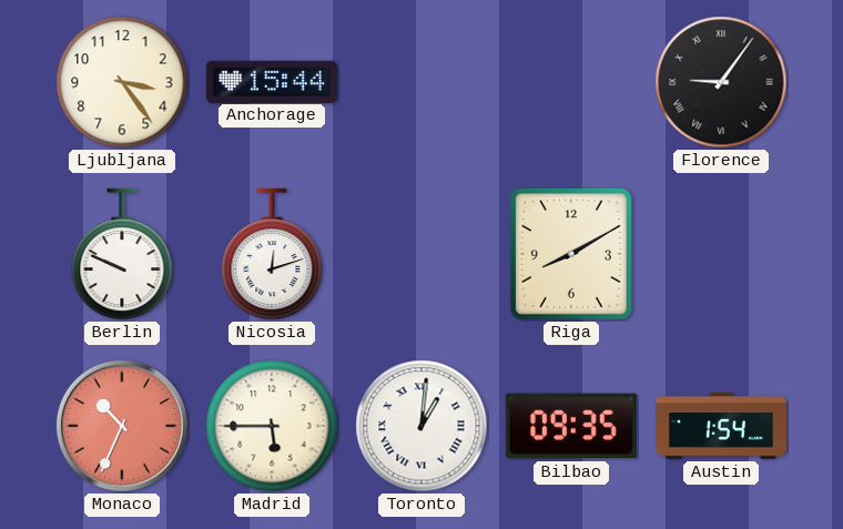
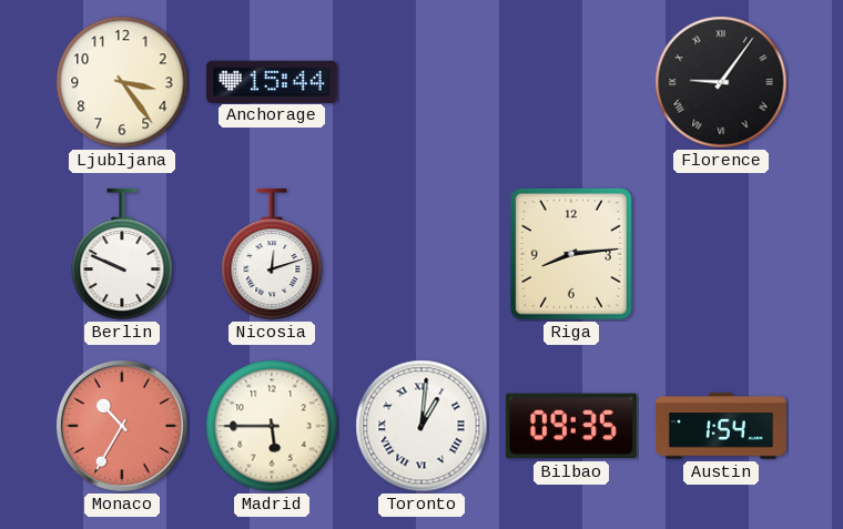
Riga: 8:10 -> 8:14
Monaco: 10:34 -> 10:35
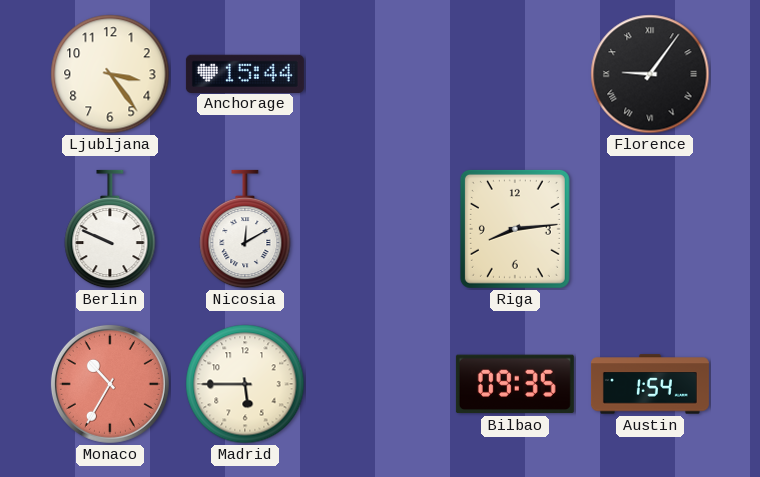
Nicosia: 12:12 -> 12:10
Toronto: 1:01 -> none
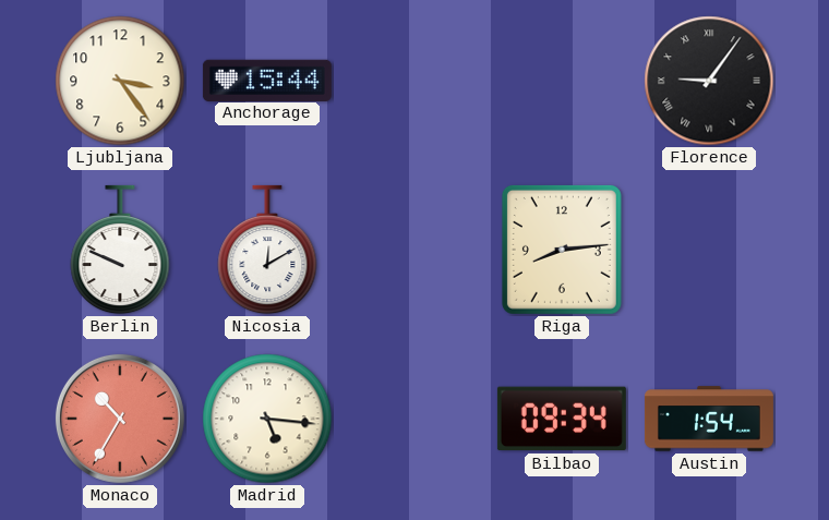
Madrid: 5:45 -> 5:16
Bilbao: 09:35 -> 09:34
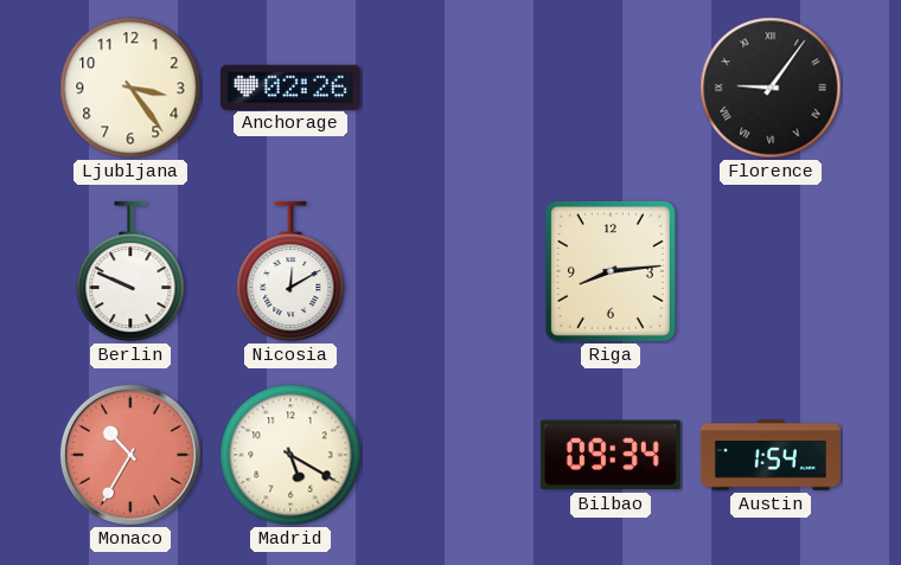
Anchorage: 15:44 -> 02:26
Madrid: 5:16 -> 5:20
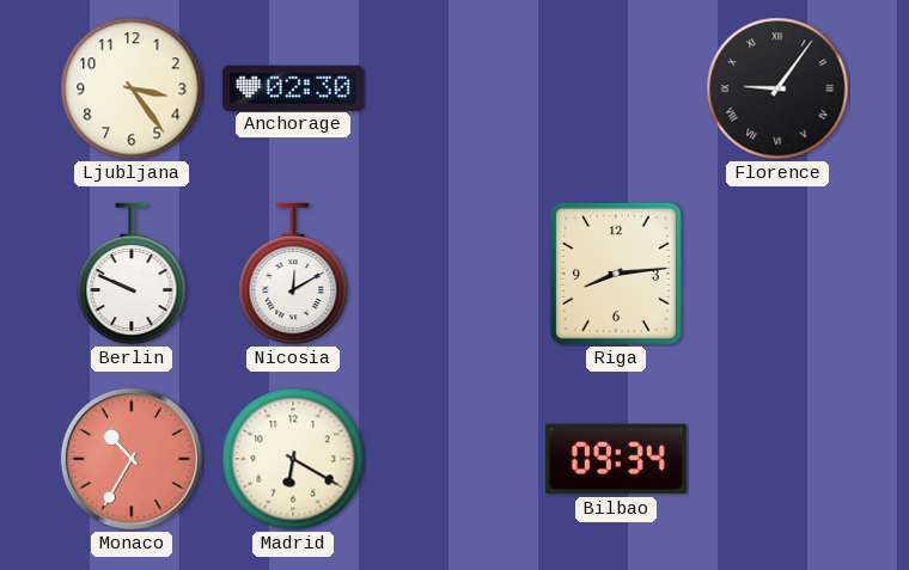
Anchorage: 02:26 -> 02:30
Madrid: 5:20 -> 6:20
Austin: 1:54 -> none
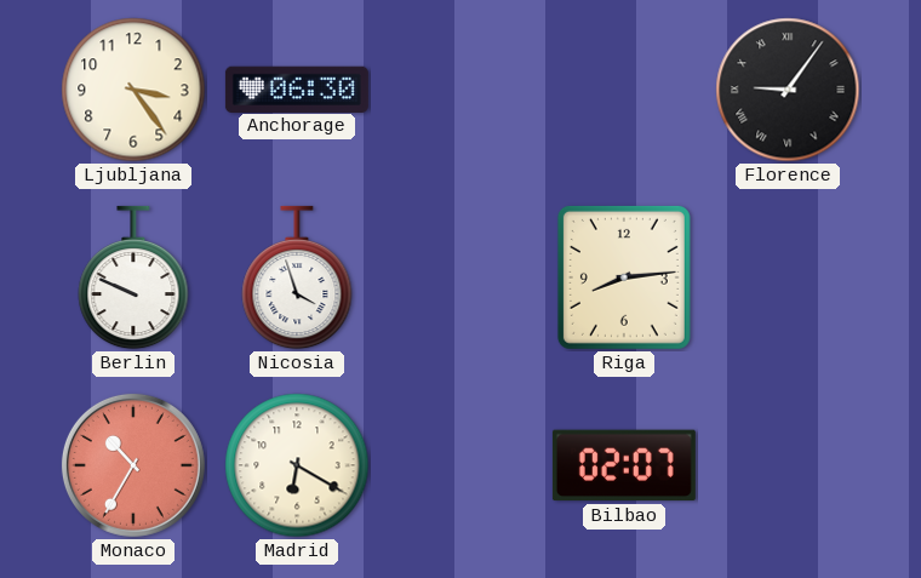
Anchorage: 02:30 -> 06:30
Nicosia: 12:10 -> 3:57
Bilbao: 09:34 -> 02:07
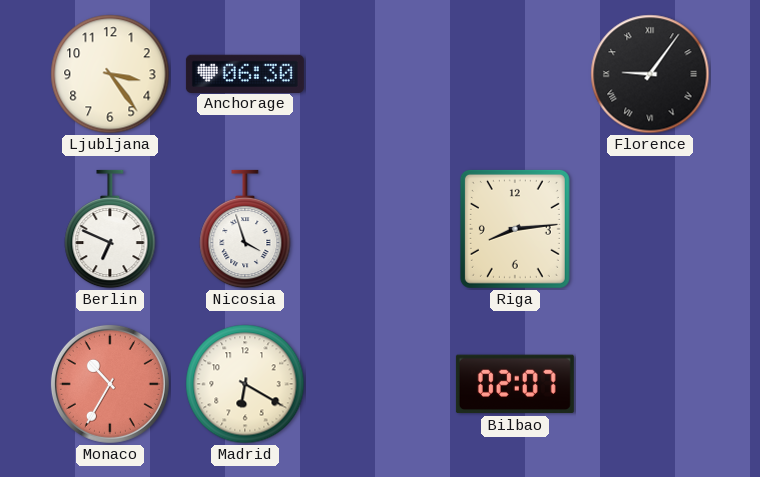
Berlin: 9:49 -> 6:49
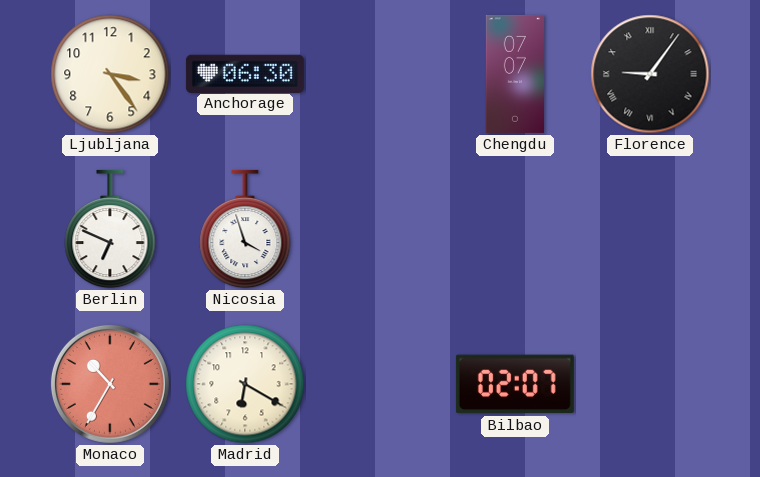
Chengdu: none -> 07:07
Riga: 8:14 -> none
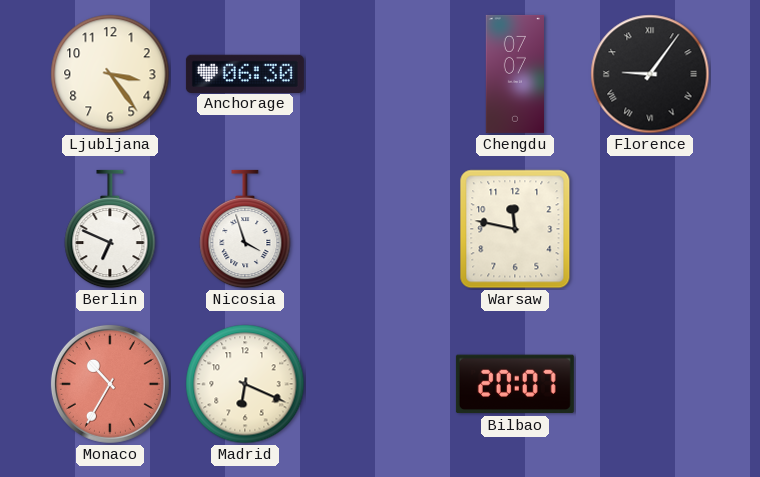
Warsaw: none -> 11:47
Madrid: 6:20 -> 6:19
Bilbao: 02:07 -> 20:07
